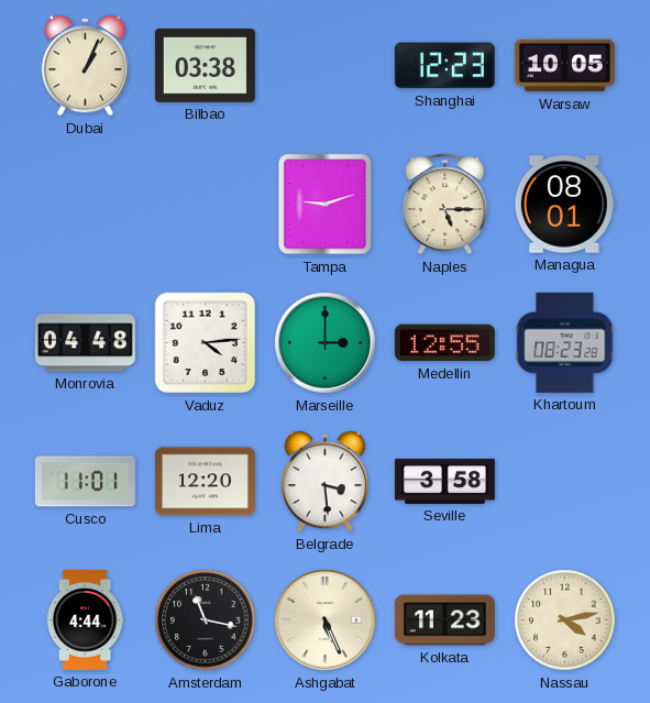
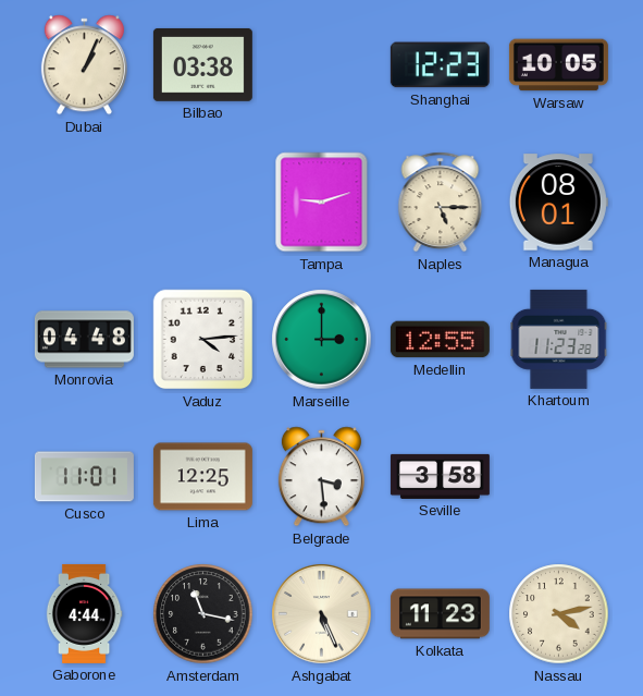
Khartoum: 08:23 -> 11:23
Lima: 12:20 -> 12:25
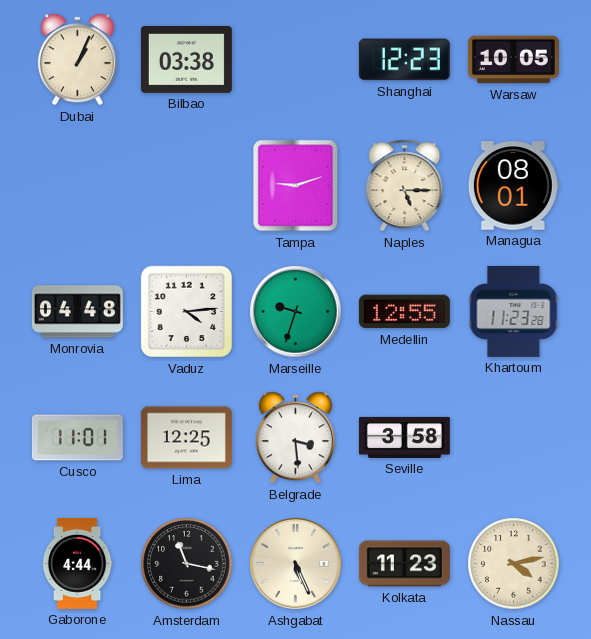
Marseille: 3:00 -> 9:33
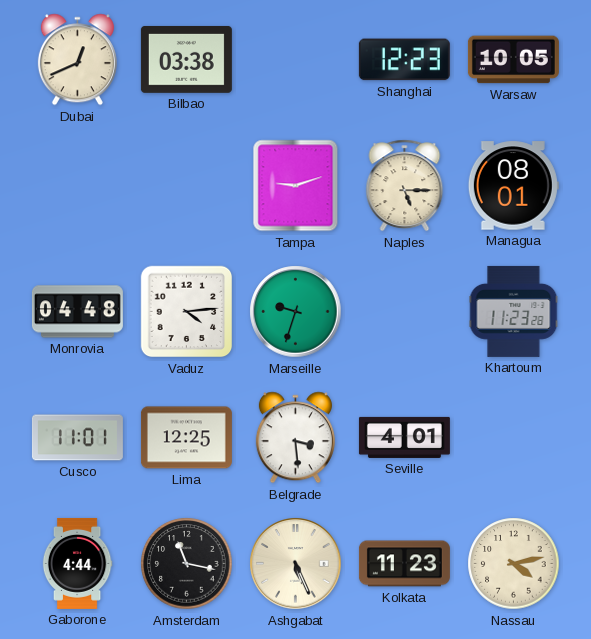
Dubai: 1:04 -> 12:41
Medellin: 12:55 -> none
Seville: 3:58 -> 4:01
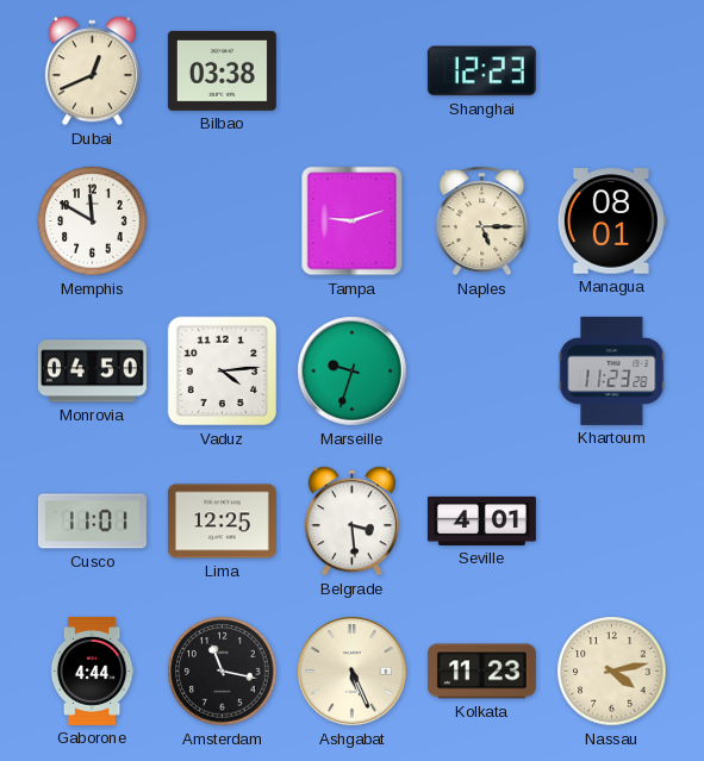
Warsaw: 10:05 -> none
Memphis: none -> 11:50
Monrovia: 04:48 -> 04:50
